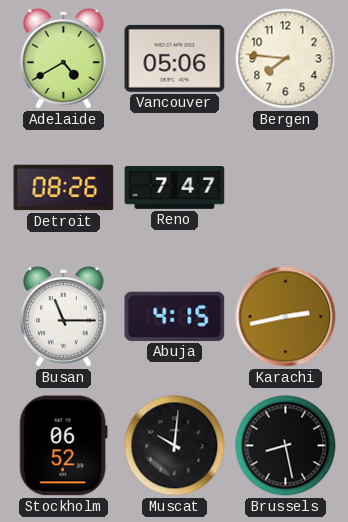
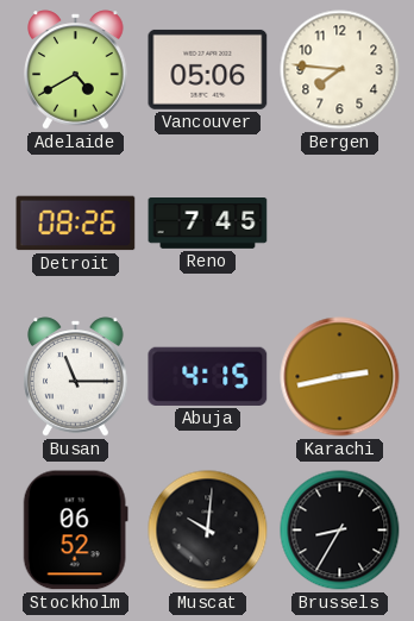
Reno: 7:47 -> 7:45
Brussels: 8:28 -> 8:35
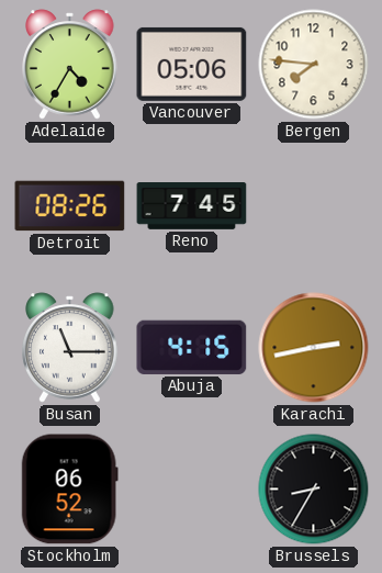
Adelaide: 4:40 -> 4:35
Muscat: 10:01 -> none
